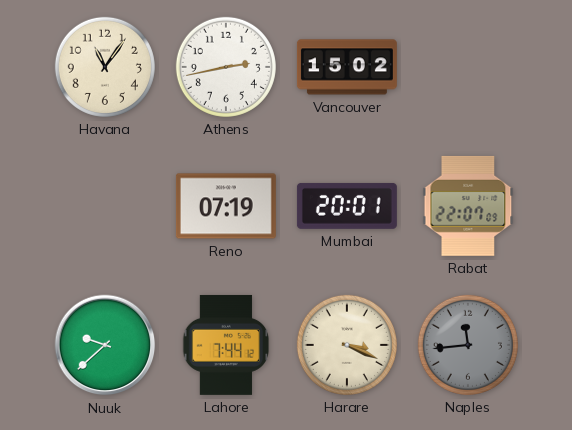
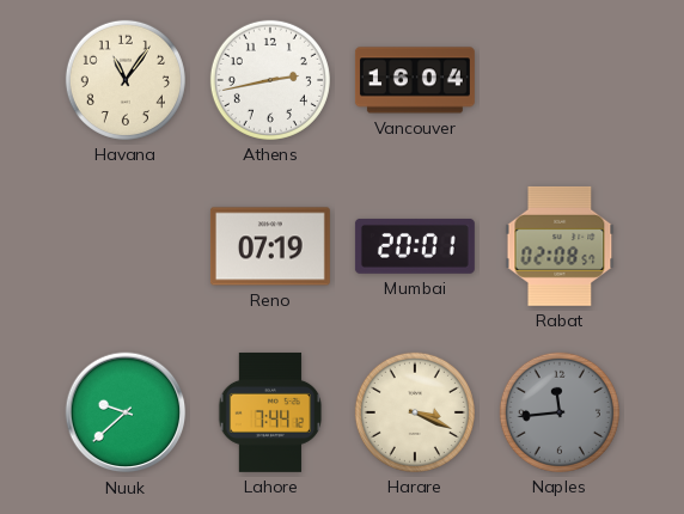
Vancouver: 15:02 -> 16:04
Rabat: 22:07 -> 02:08
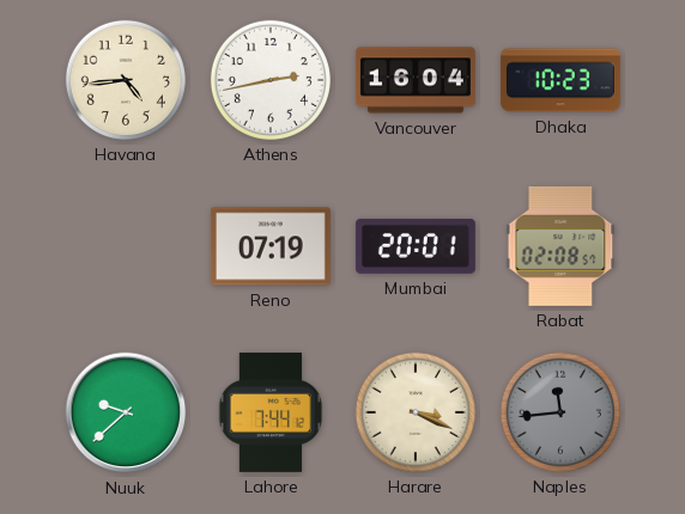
Havana: 11:06 -> 4:44
Dhaka: none -> 10:23
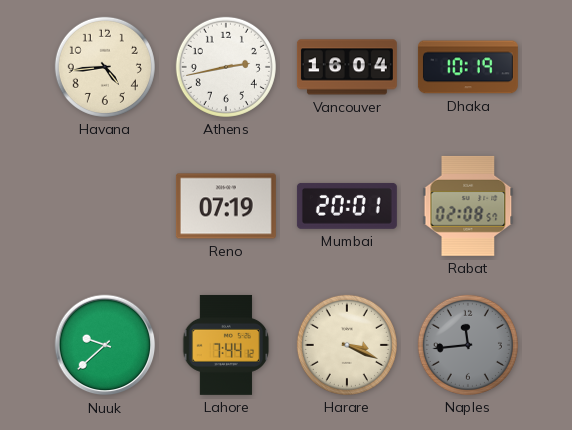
Dhaka: 10:23 -> 10:19
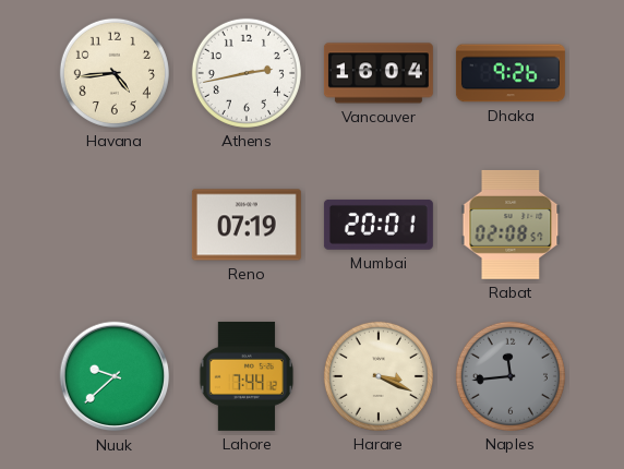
Dhaka: 10:19 -> 9:26
